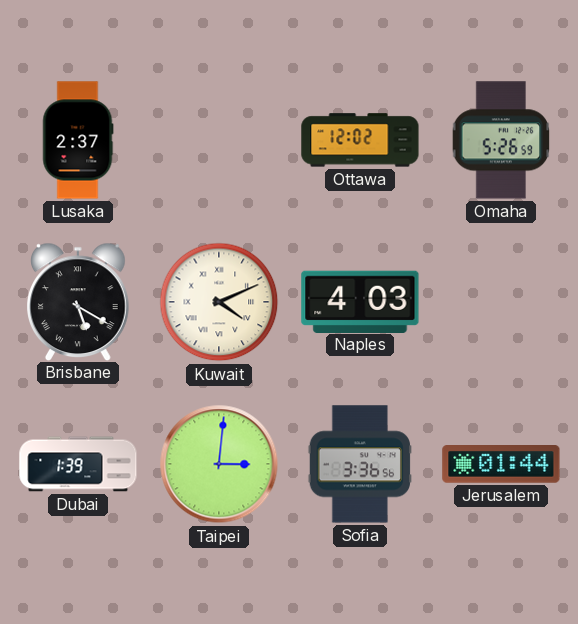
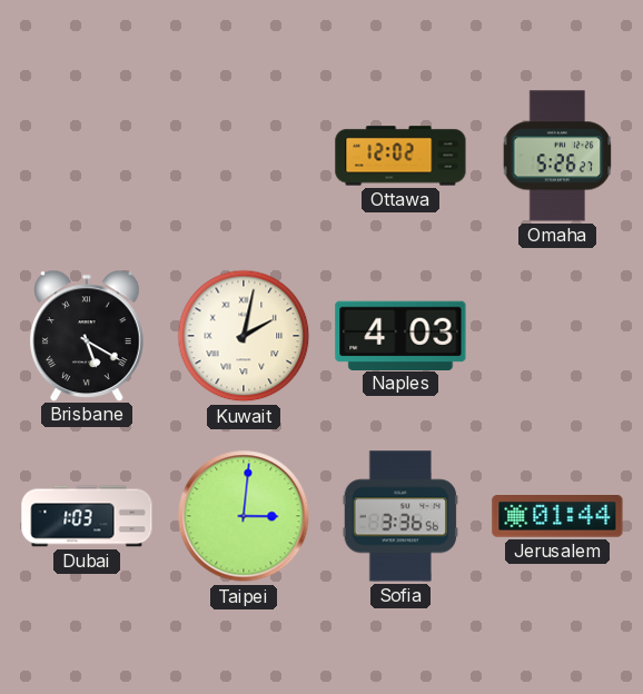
Lusaka: 2:37 -> none
Omaha: 5:26:59 -> 5:26:27
Kuwait: 4:11 -> 2:02
Dubai: 1:39 -> 1:03
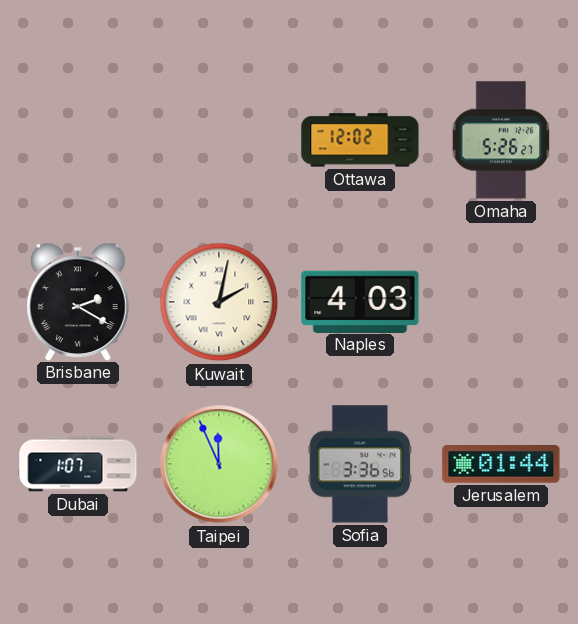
Brisbane: 5:20 -> 2:20
Dubai: 1:03 -> 1:07
Taipei: 3:01 -> 11:56
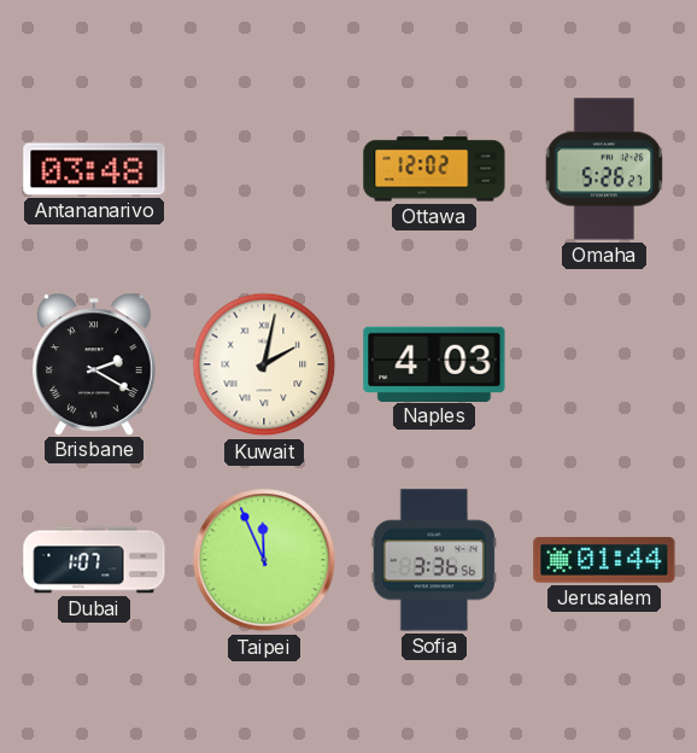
Antananarivo: none -> 03:48
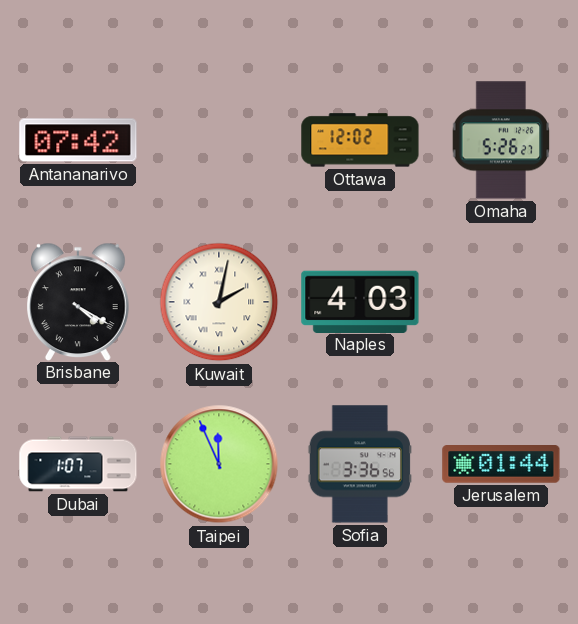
Antananarivo: 03:48 -> 07:42
Brisbane: 2:20 -> 4:20
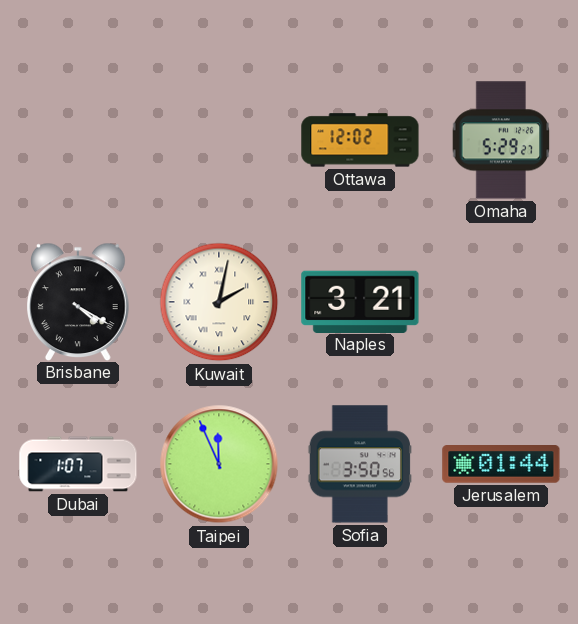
Antananarivo: 07:42 -> none
Omaha: 5:26 -> 5:29
Naples: 4:03 -> 3:21
Sofia: 3:36 -> 3:50
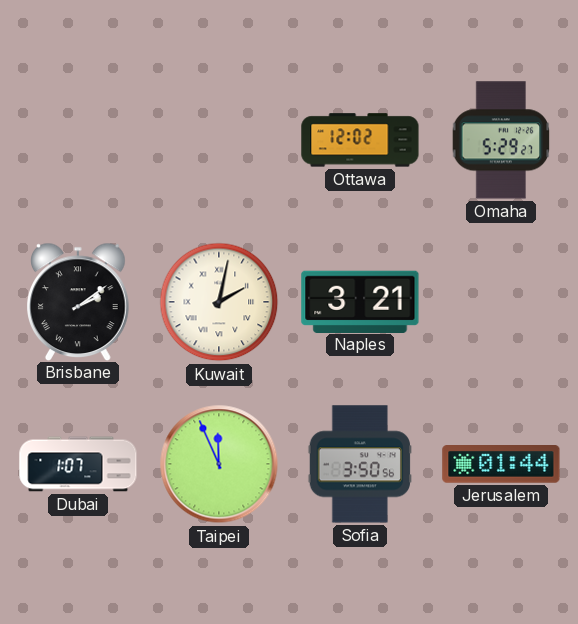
Brisbane: 4:20 -> 2:09
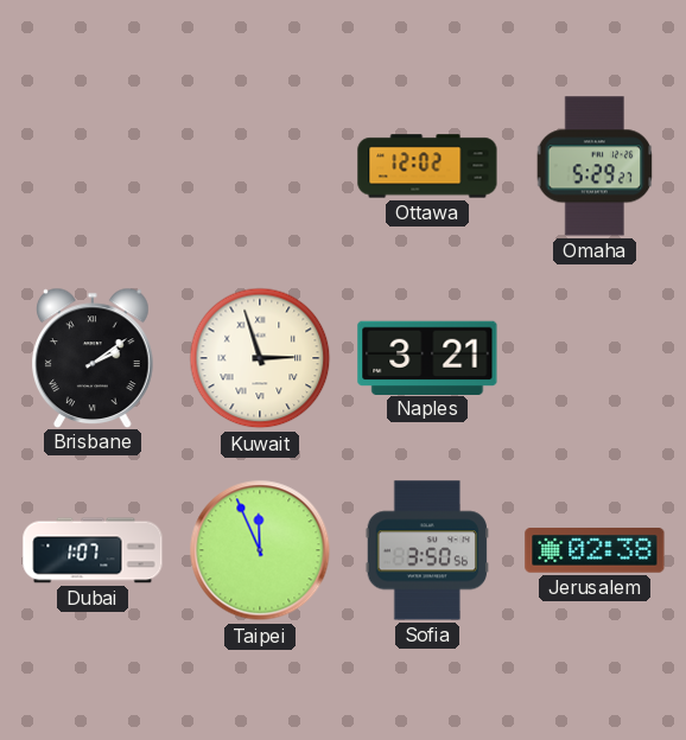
Kuwait: 2:02 -> 2:57
Jerusalem: 01:44 -> 02:38
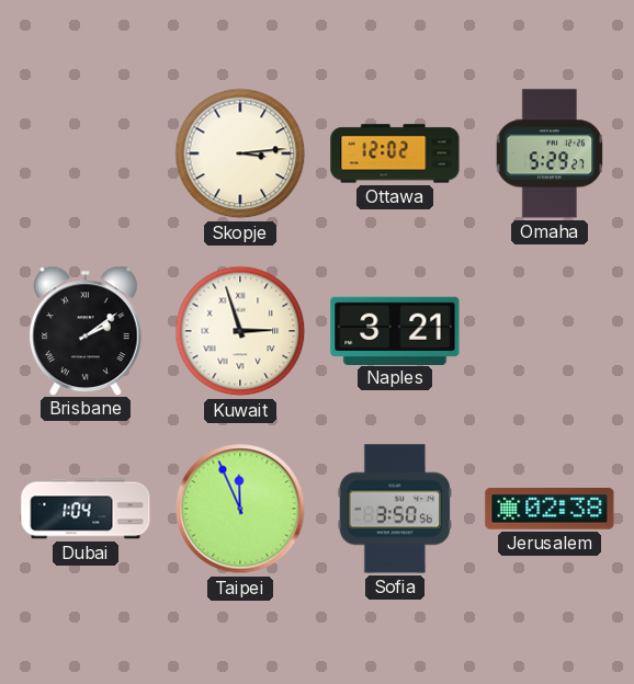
Skopje: none -> 3:14
Dubai: 1:07 -> 1:04
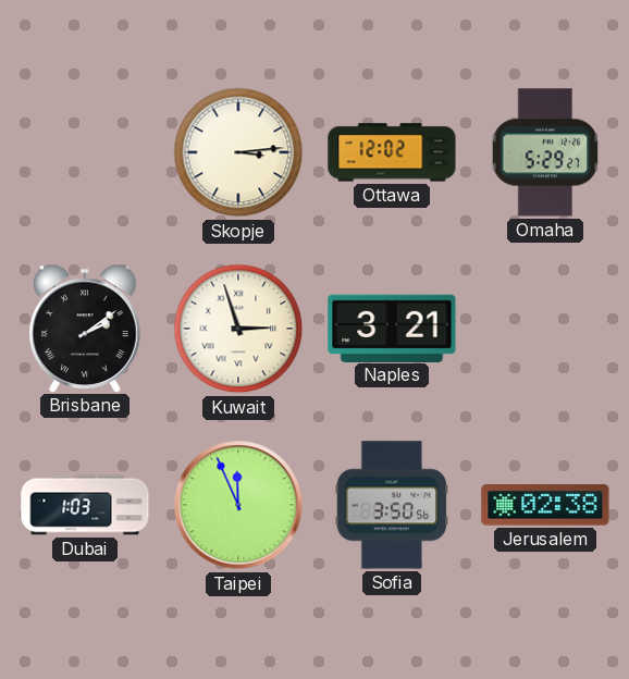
Dubai: 1:04 -> 1:03
